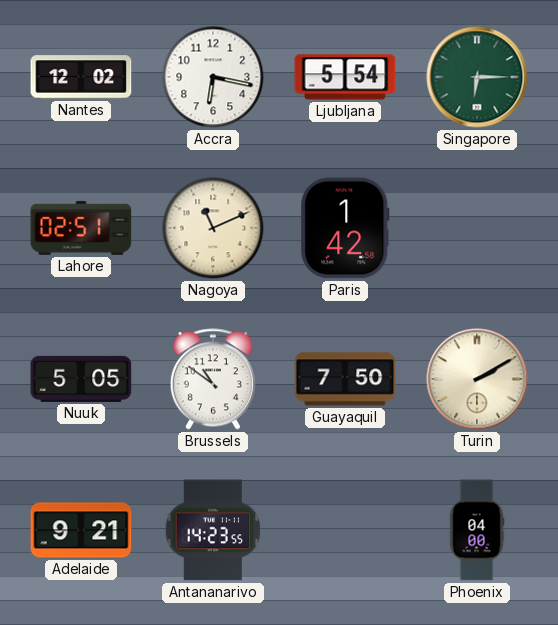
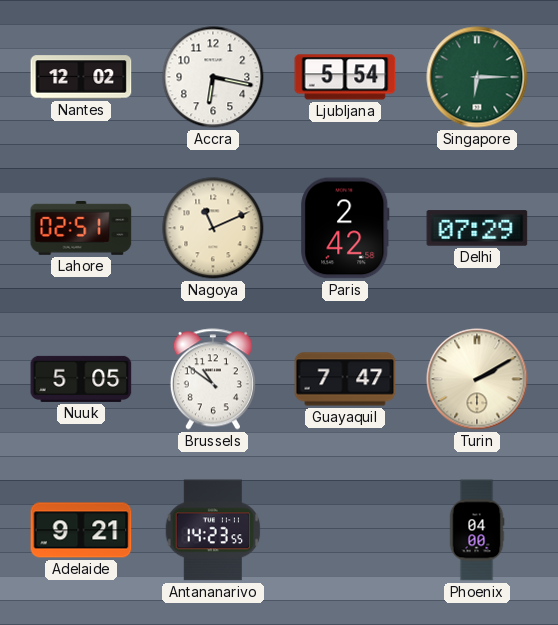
Paris: 1:42 -> 2:42
Delhi: none -> 07:29
Guayaquil: 7:50 -> 7:47
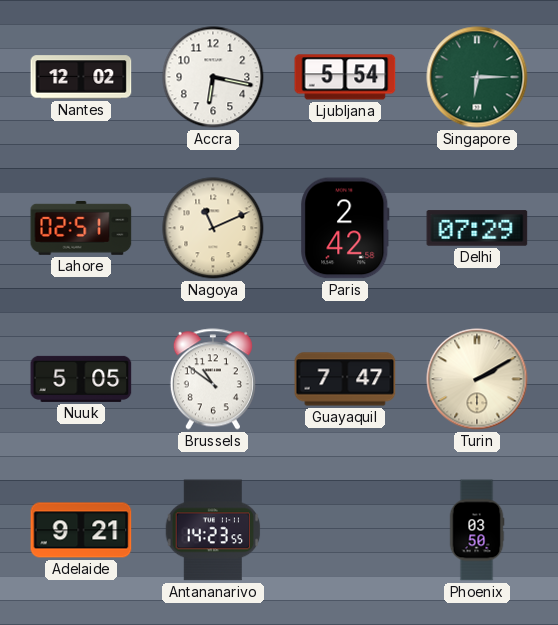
Phoenix: 04:00 -> 03:50
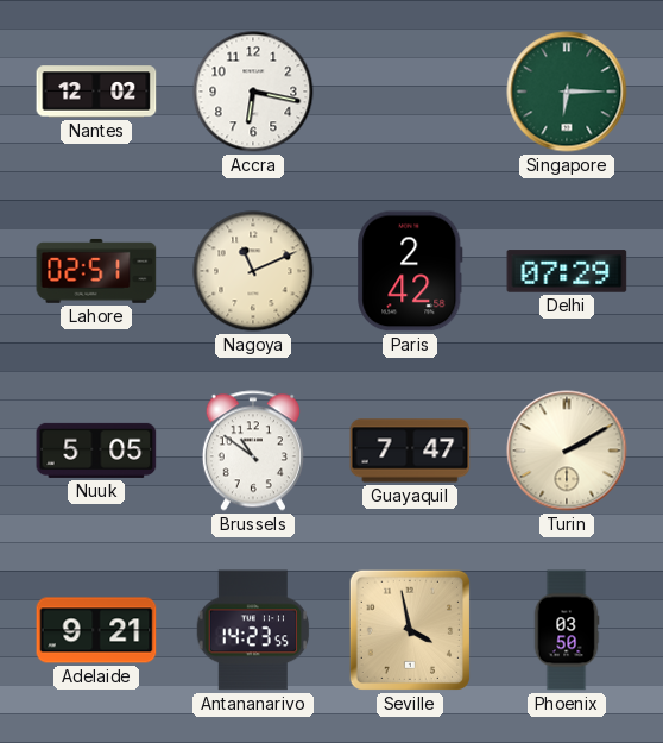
Ljubljana: 5:54 -> none
Seville: none -> 3:58
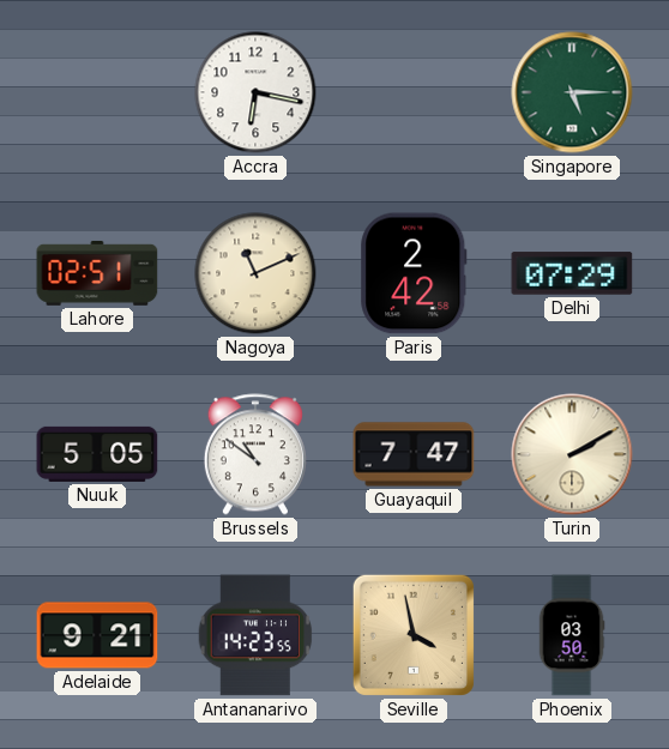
Nantes: 12:02 -> none
Singapore: 6:15 -> 5:15
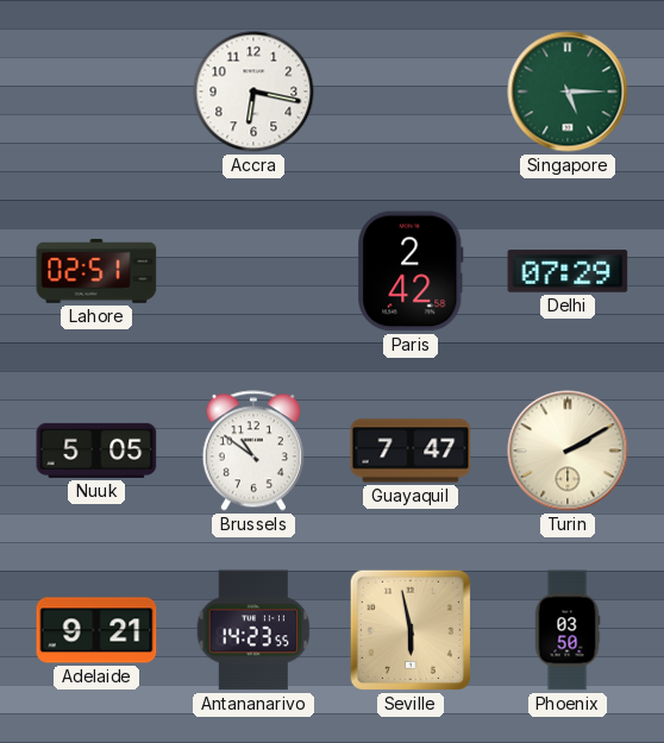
Nagoya: 11:11 -> none
Seville: 3:58 -> 5:58
